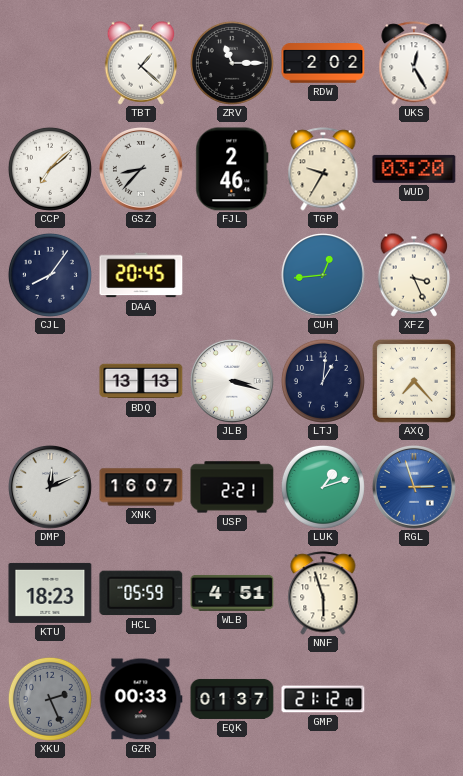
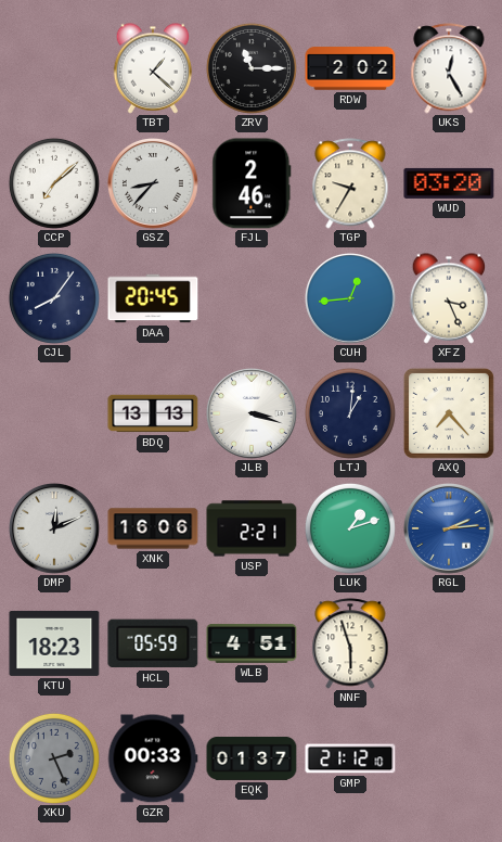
XNK: 16:07 -> 16:06
RGL: 2:57 -> 2:14
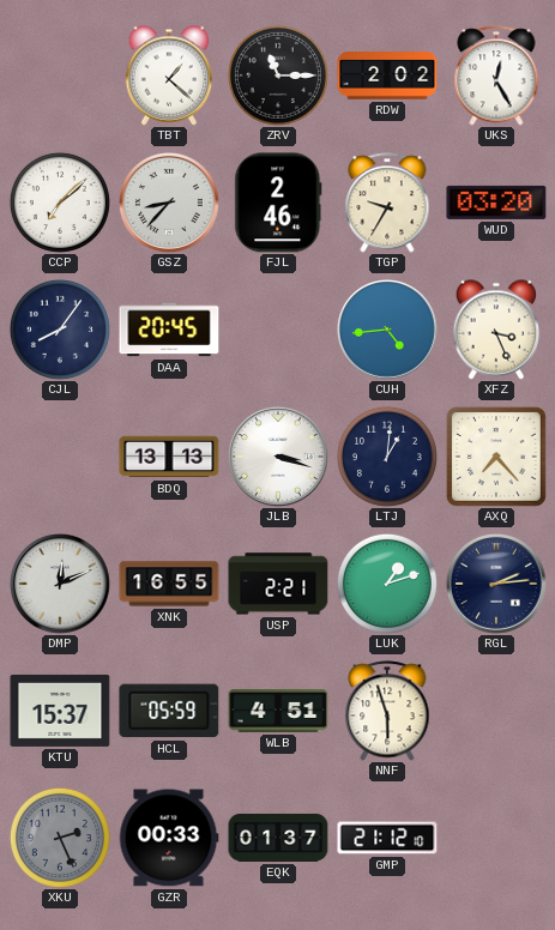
CUH: 12:44 -> 4:44
XNK: 16:06 -> 16:55
RGL dial: blue -> navy
KTU: 18:23 -> 15:37
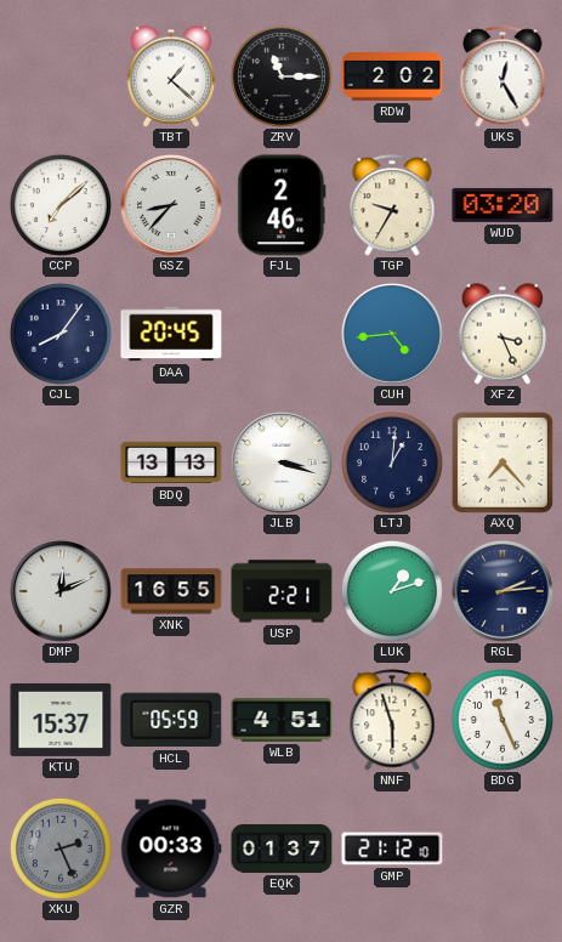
BDG: none -> 11:26
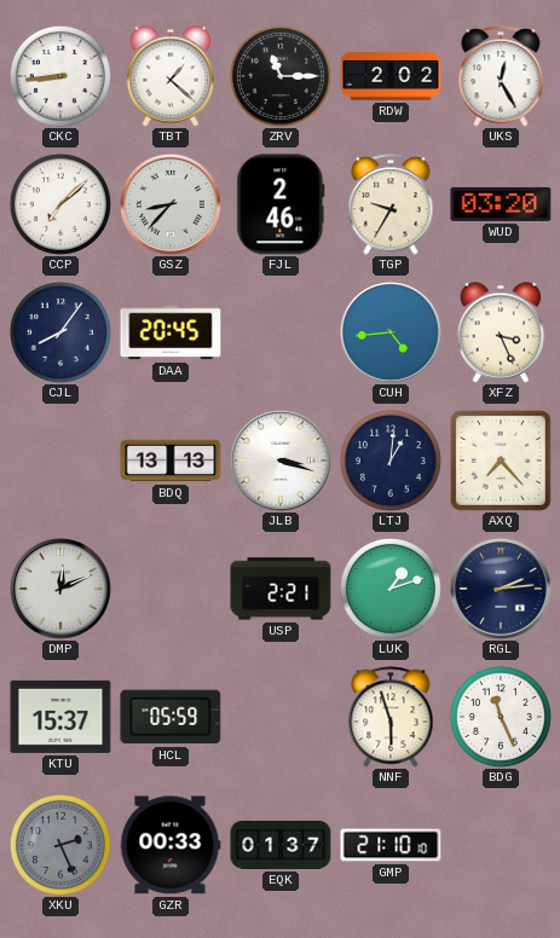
CKC: none -> 8:44
XNK: 16:55 -> none
WLB: 4:51 -> none
GMP: 21:12 -> 21:10
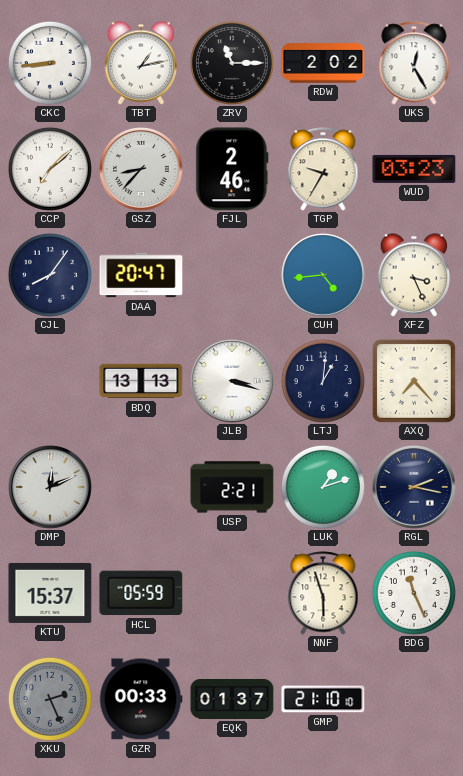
TBT: 1:22 -> 1:13
WUD: 03:20 -> 03:23
DAA: 20:45 -> 20:47
RGL: 2:14 -> 2:17
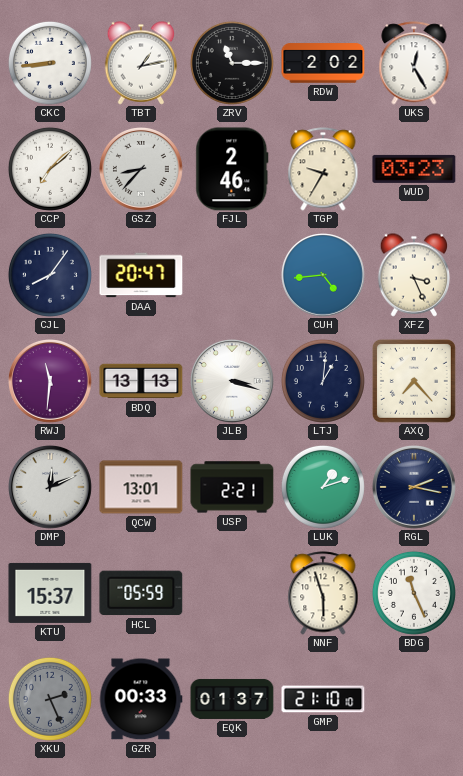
RWJ: none -> 11:31
QCW: none -> 13:01
